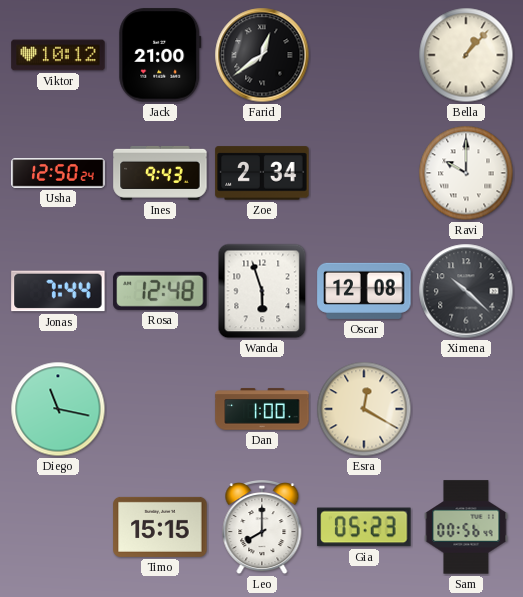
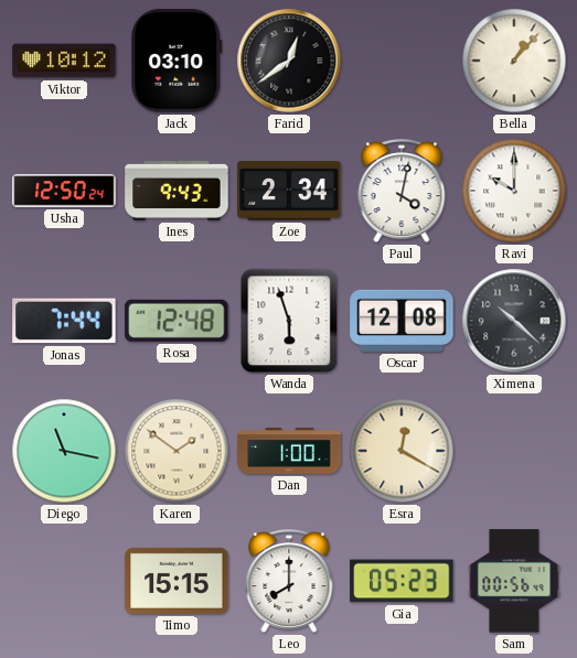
Jack: 21:00 -> 03:10
Paul: none -> 4:02
Karen: none -> 1:51
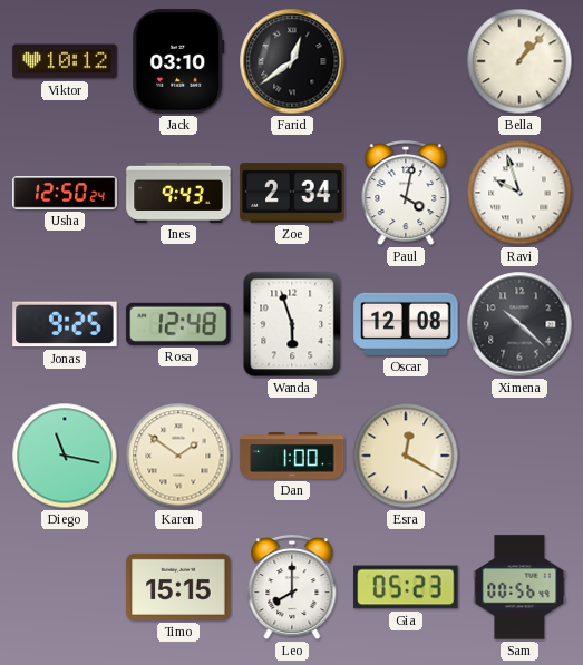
Ravi: 10:00 -> 9:57
Jonas: 7:44 -> 9:25
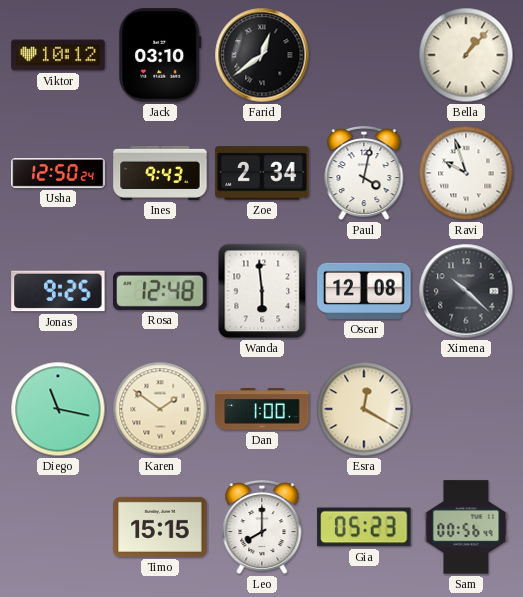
Wanda: 5:57 -> 5:59
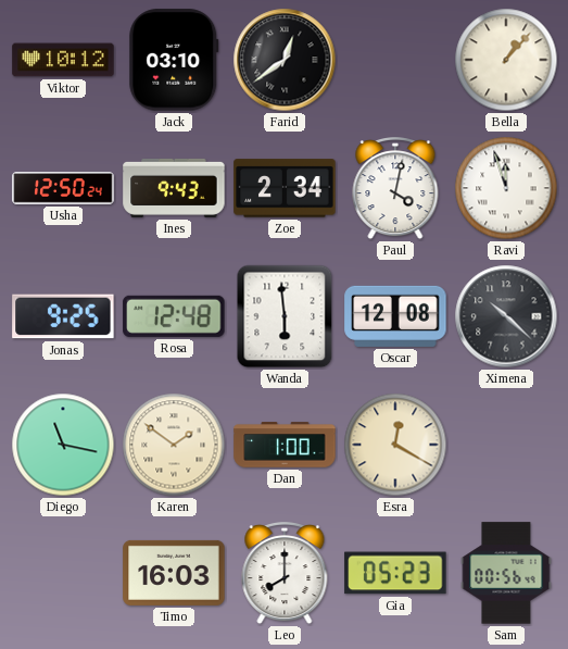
Ravi: 9:57 -> 11:57
Timo: 15:15 -> 16:03
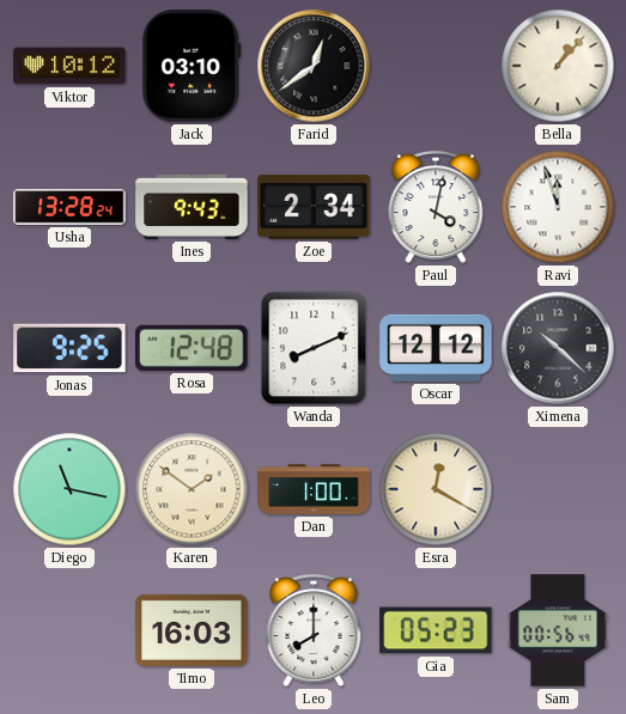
Usha: 12:50 -> 13:28
Wanda: 5:59 -> 8:11
Oscar: 12:08 -> 12:12
